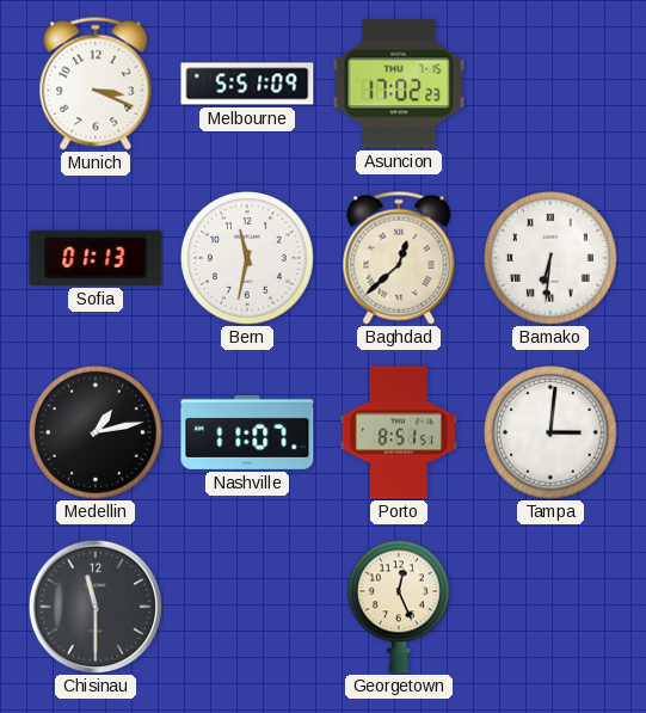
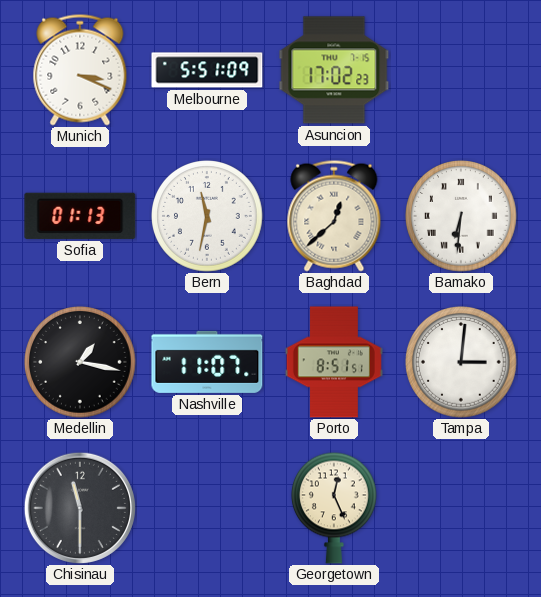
Medellin: 1:13 -> 1:17
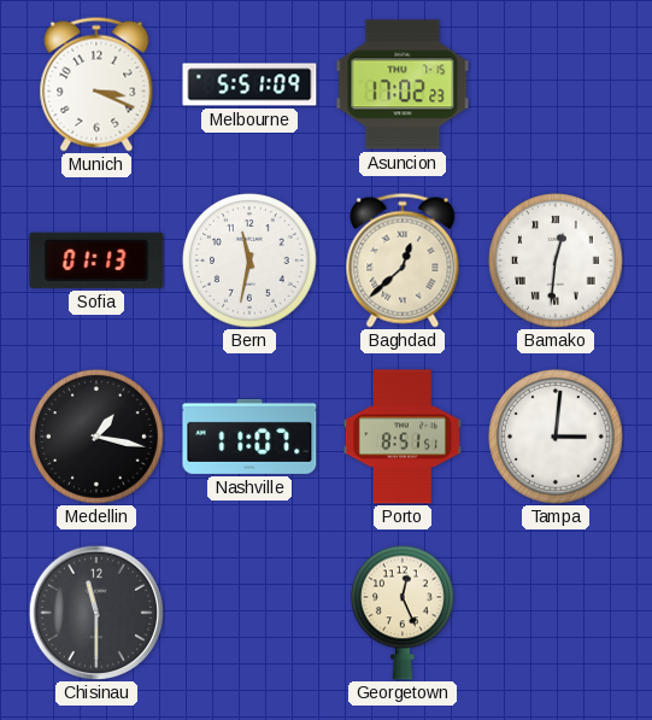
Bamako: 6:31 -> 12:31
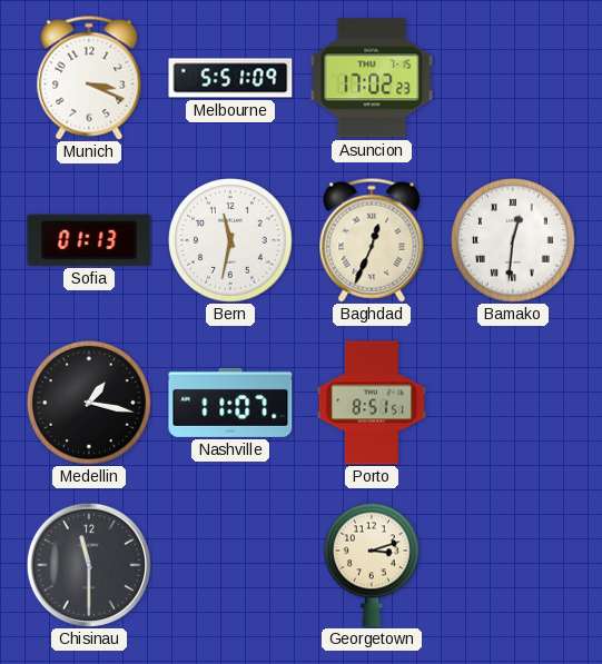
Baghdad: 12:38 -> 12:34
Tampa: 3:01 -> none
Georgetown: 12:26 -> 3:12
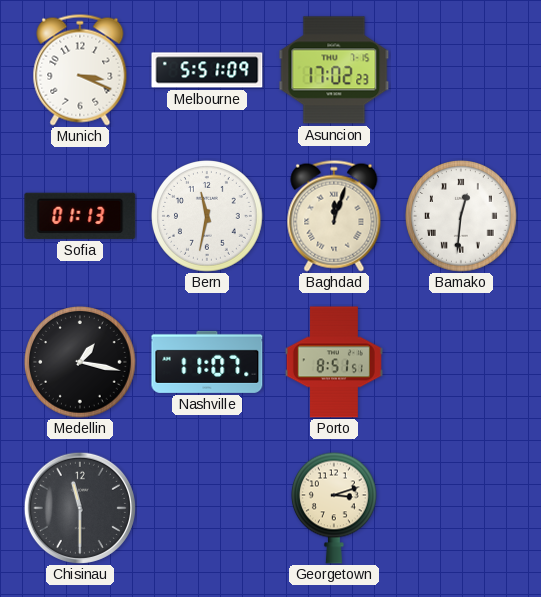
Baghdad: 12:34 -> 12:03
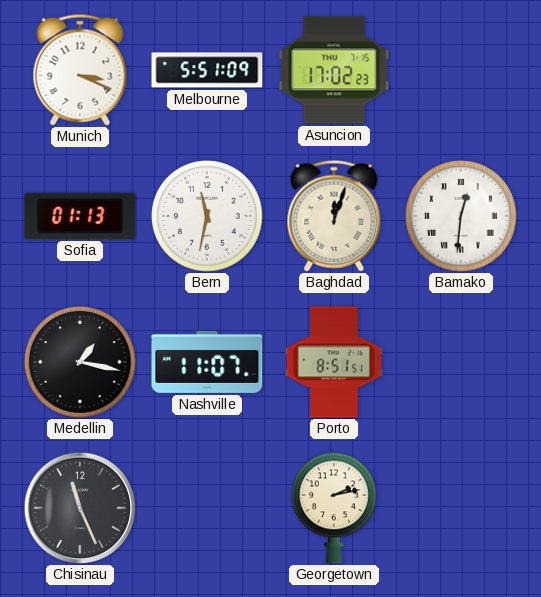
Chisinau: 11:30 -> 11:26
Georgetown: 3:12 -> 2:13
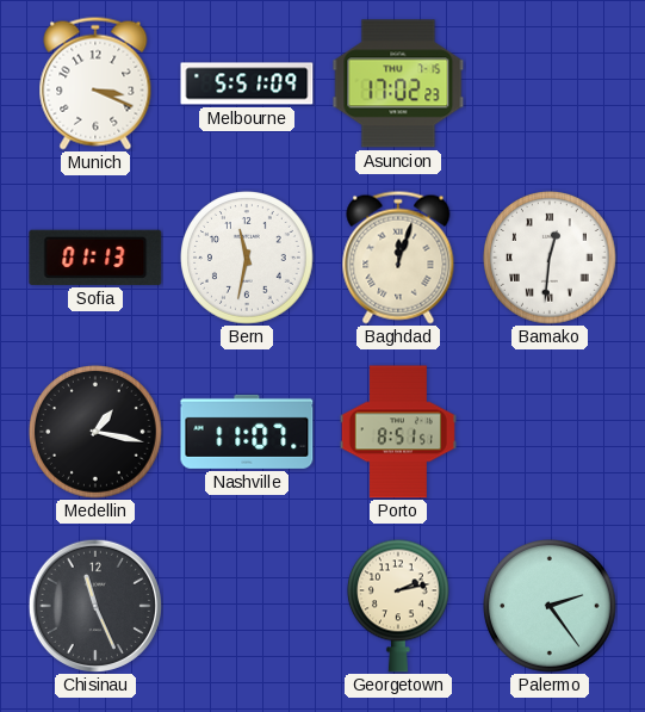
Palermo: none -> 2:24
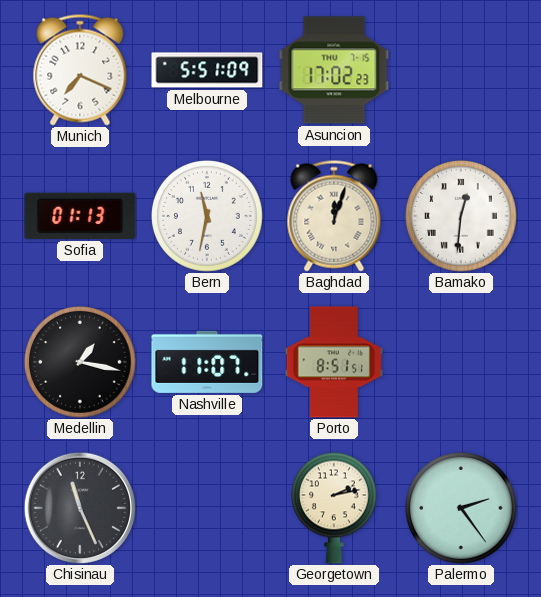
Munich: 3:19 -> 7:19
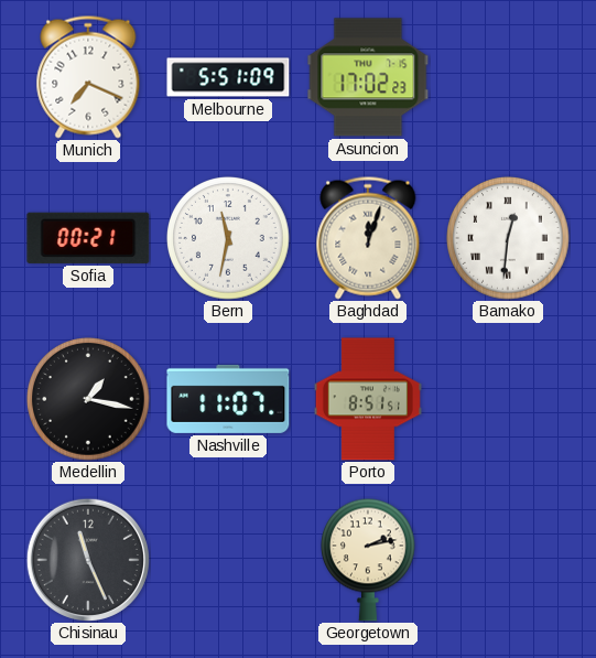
Sofia: 01:13 -> 00:21
Palermo: 2:24 -> none
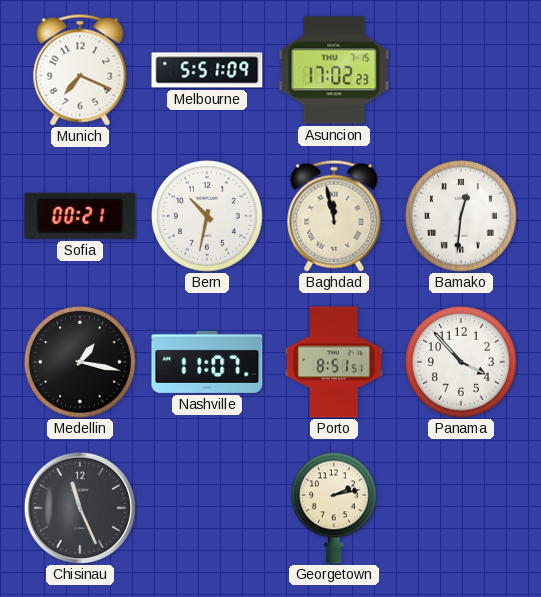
Bern: 11:32 -> 10:32
Baghdad: 12:03 -> 11:58
Panama: none -> 3:53
